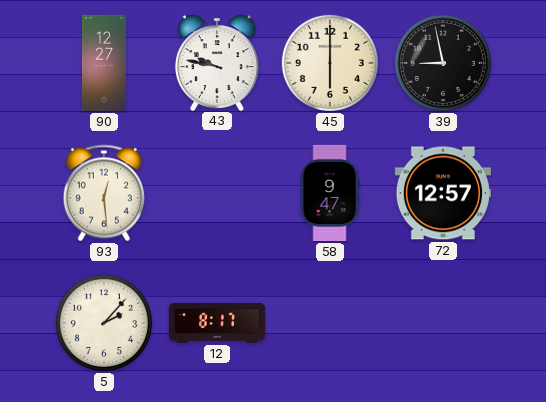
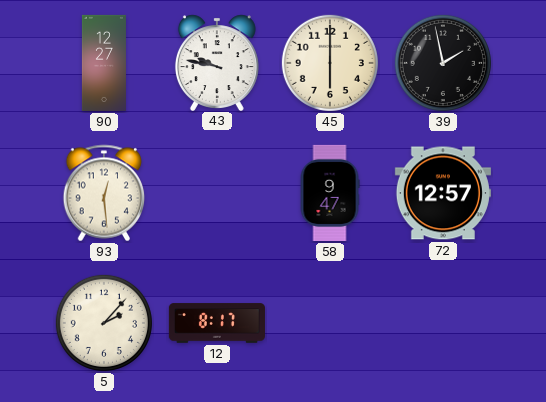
39: 8:58 -> 1:58
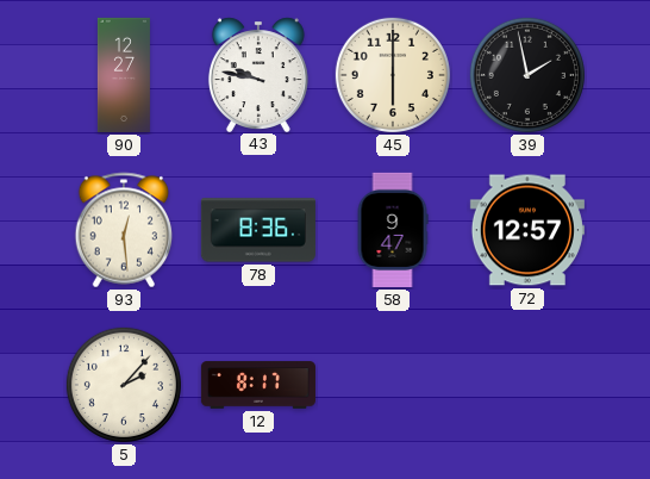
78: none -> 8:36
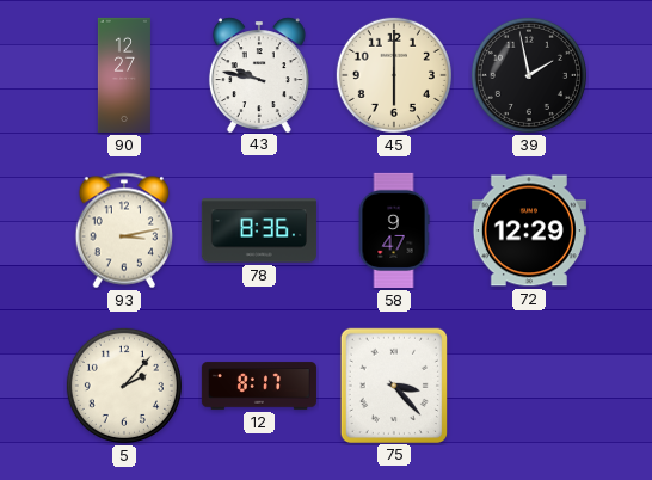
93: 12:29 -> 3:13
72: 12:57 -> 12:29
75: none -> 3:23
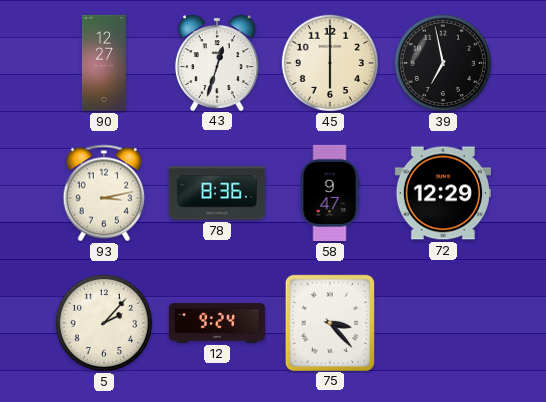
43: 9:47 -> 12:33
39: 1:58 -> 6:58
12: 8:17 -> 9:24
